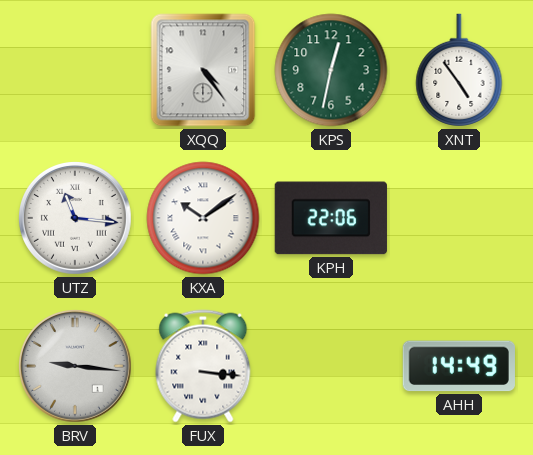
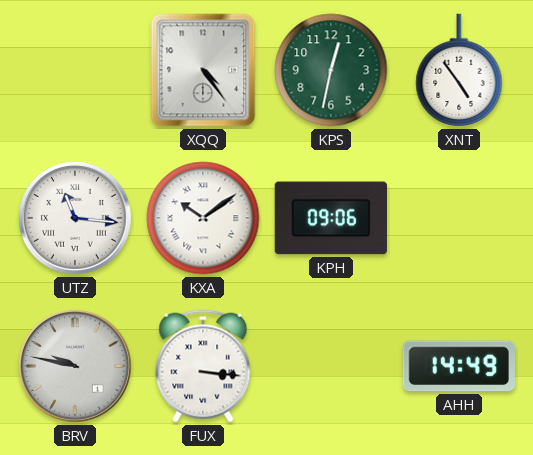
KPH: 22:06 -> 09:06
BRV: 9:16 -> 9:47
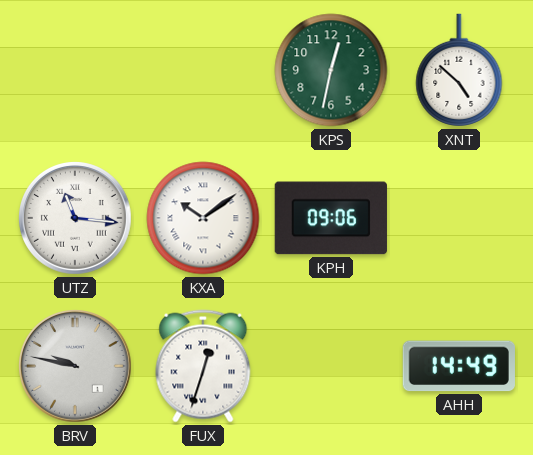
XQQ: 4:24 -> none
XNT: 4:54 -> 4:52
FUX: 3:16 -> 12:33
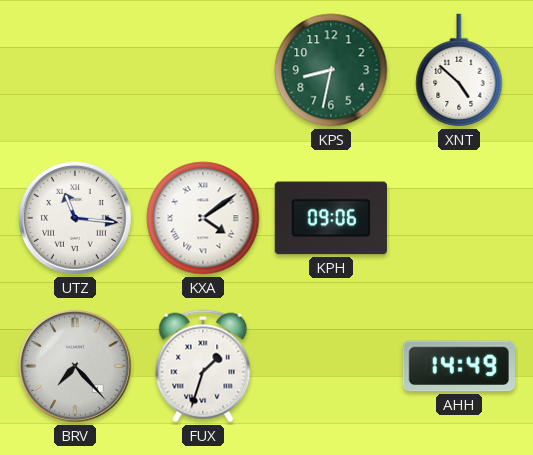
KPS: 12:32 -> 8:32
KXA: 10:09 -> 4:09
BRV: 9:47 -> 7:23
FUX: 12:33 -> 1:33
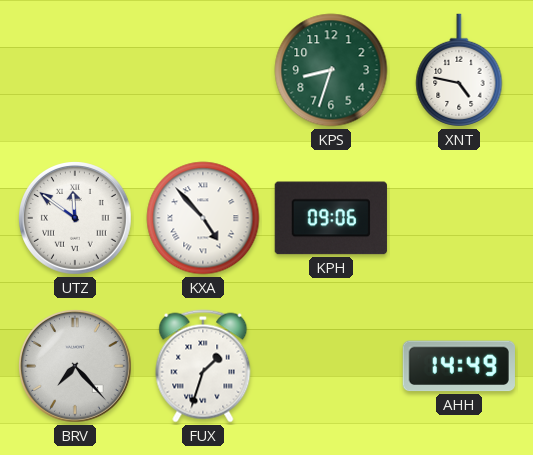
KPS: 8:32 -> 8:33
XNT: 4:52 -> 4:47
UTZ: 11:16 -> 11:51
KXA: 4:09 -> 4:53
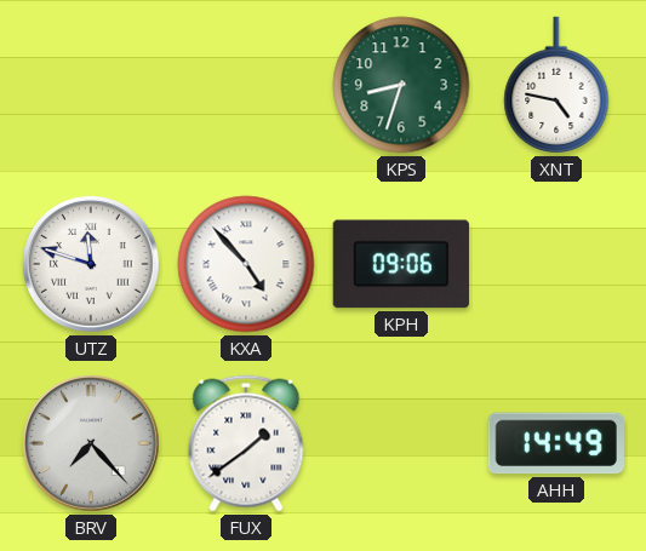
UTZ: 11:51 -> 11:48
FUX: 1:33 -> 1:39
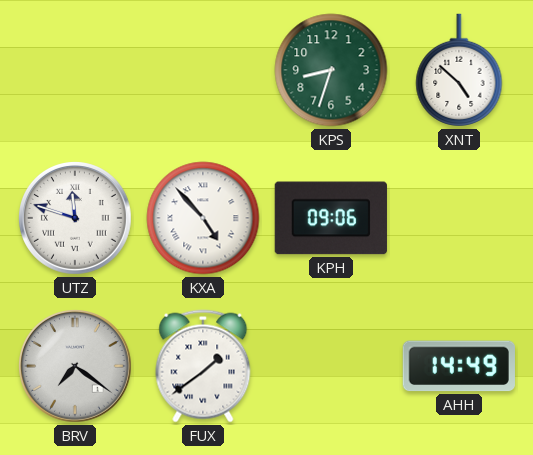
XNT: 4:47 -> 4:52
BRV: 7:23 -> 7:21
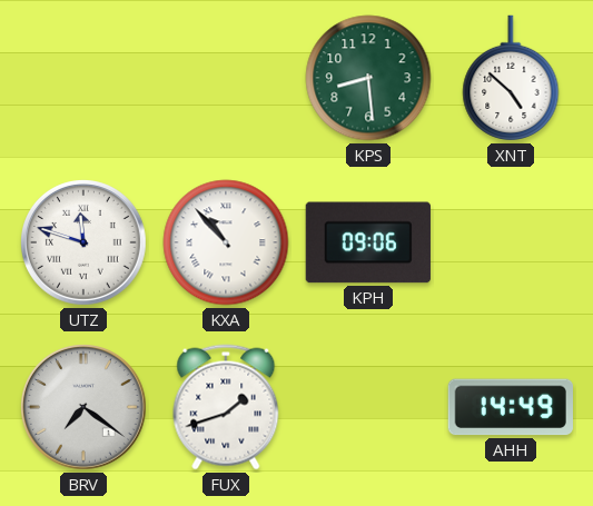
KPS: 8:33 -> 8:29
KXA: 4:53 -> 10:53
FUX: 1:39 -> 1:42
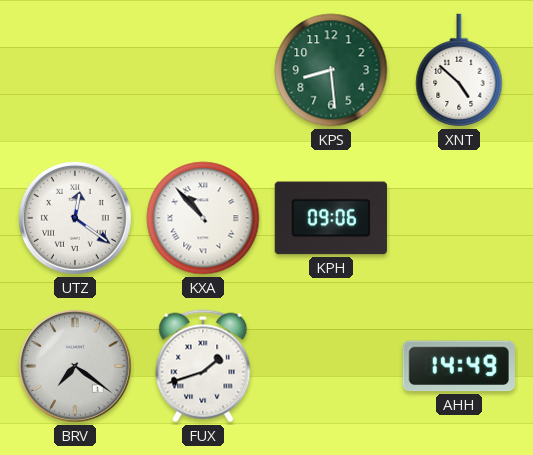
UTZ: 11:48 -> 12:21
